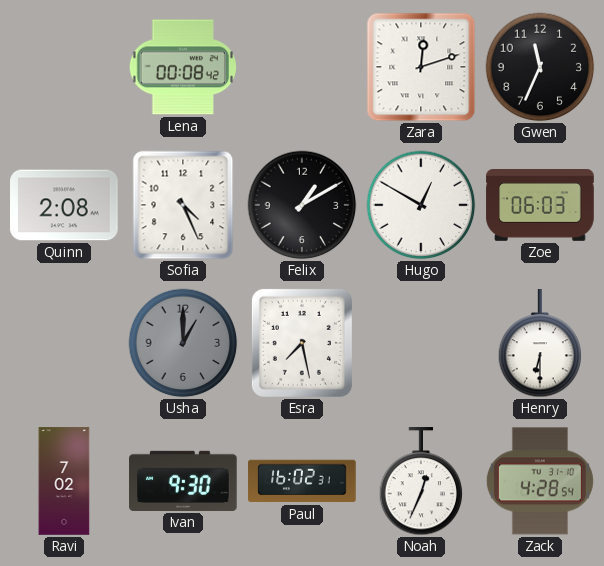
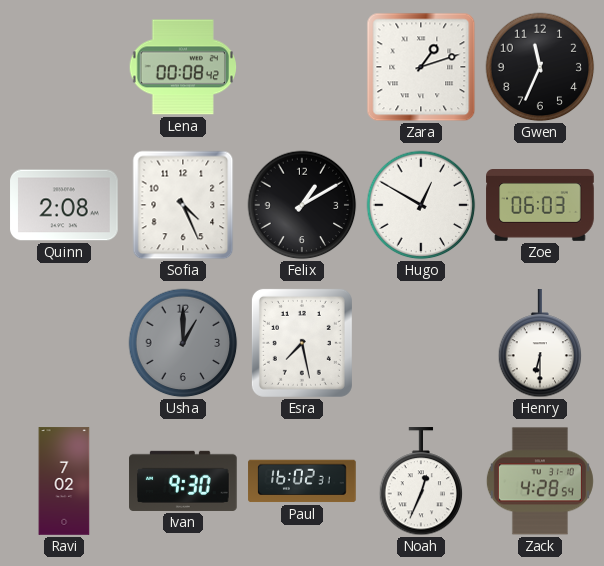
Zara: 12:12 -> 1:12
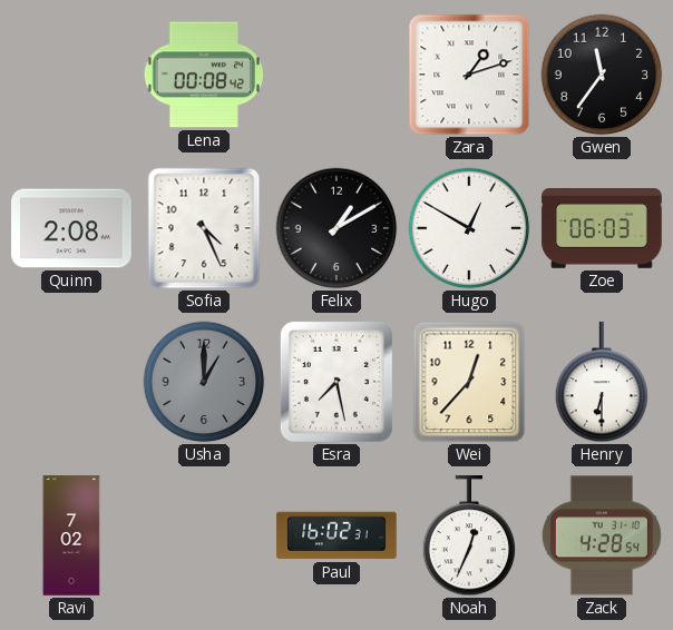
Gwen: 11:34 -> 11:36
Wei: none -> 12:37
Ivan: 9:30 -> none
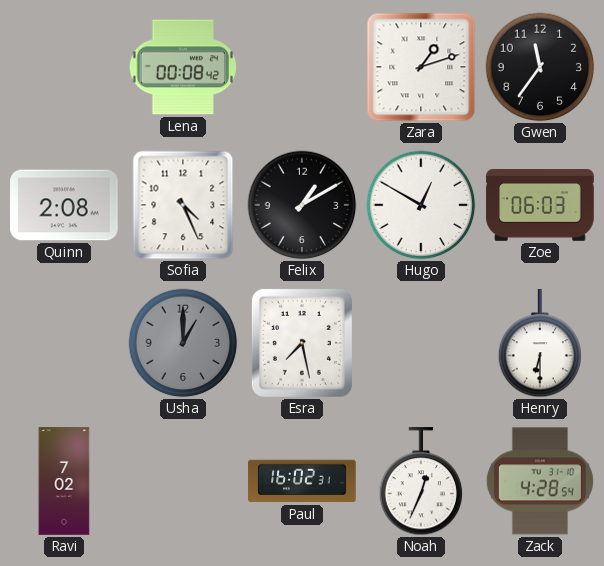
Wei: 12:37 -> none
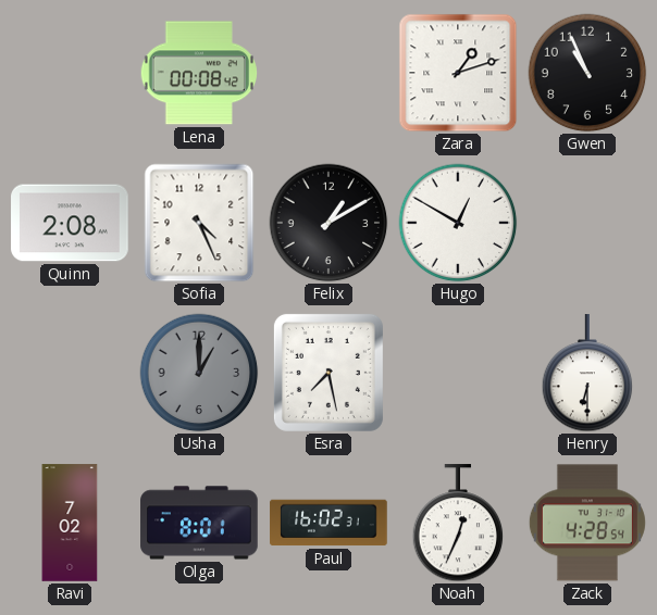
Gwen: 11:36 -> 10:56
Zoe: 06:03 -> none
Olga: none -> 8:01
